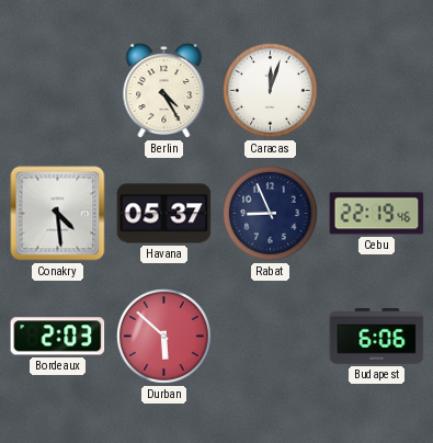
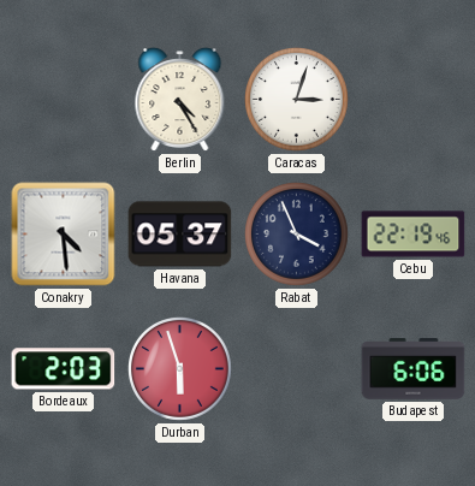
Caracas: 12:03 -> 3:03
Rabat: 8:56 -> 3:56
Durban: 5:52 -> 5:57
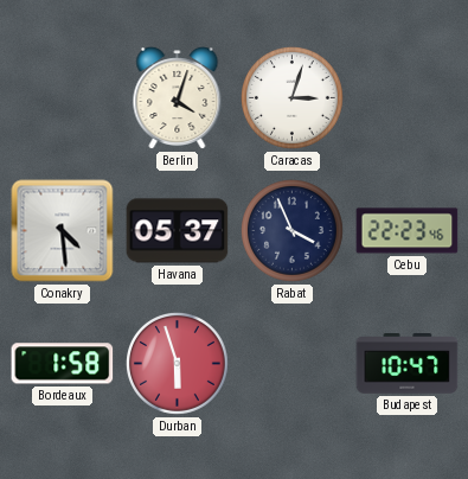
Berlin: 4:25 -> 4:03
Cebu: 22:19 -> 22:23
Bordeaux: 2:03 -> 1:58
Budapest: 6:06 -> 10:47
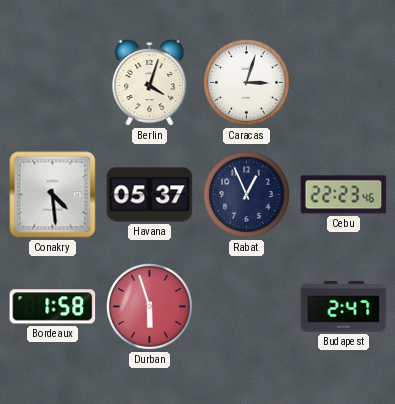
Rabat: 3:56 -> 12:56
Budapest: 10:47 -> 2:47
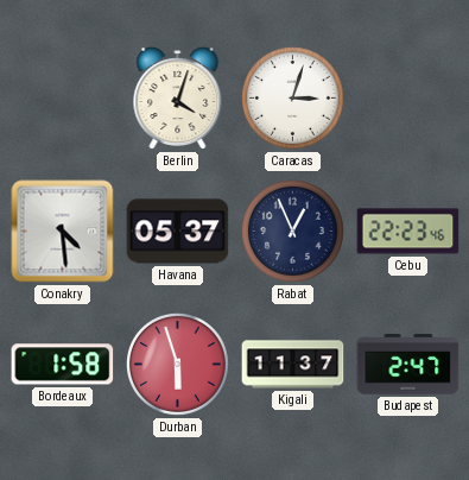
Kigali: none -> 11:37
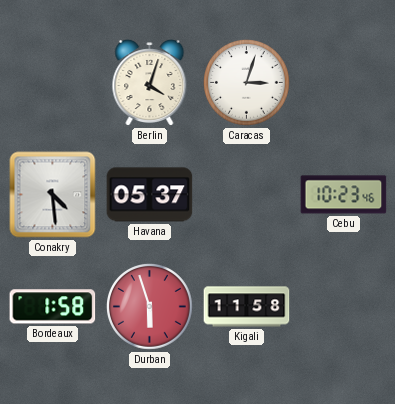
Rabat: 12:56 -> none
Cebu: 22:23 -> 10:23
Kigali: 11:37 -> 11:58
Budapest: 2:47 -> none
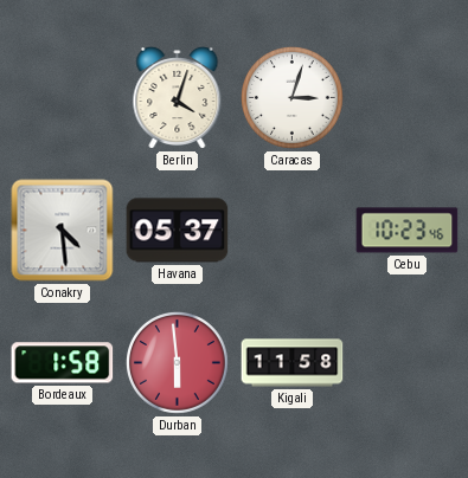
Durban: 5:57 -> 5:59
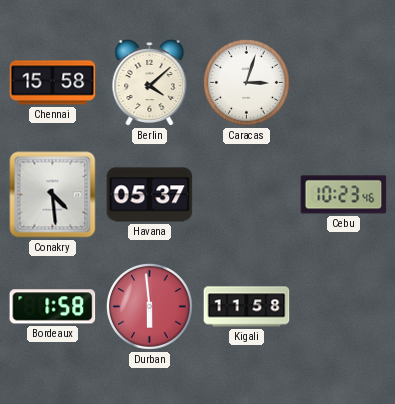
Chennai: none -> 15:58
Berlin: 4:03 -> 4:08
